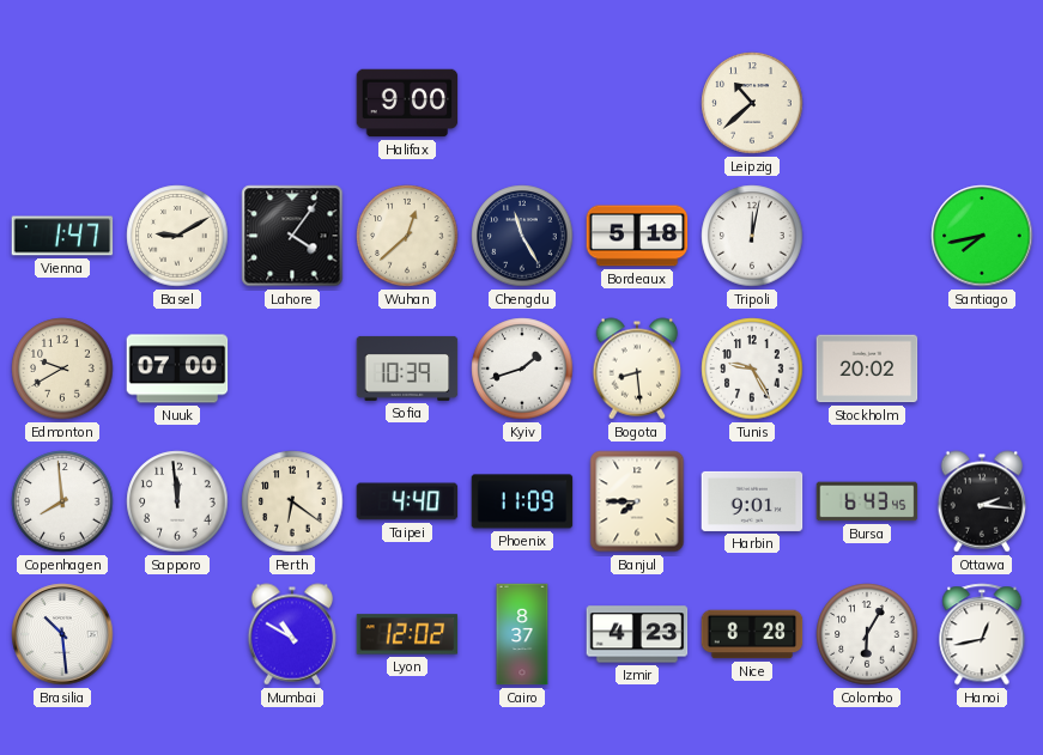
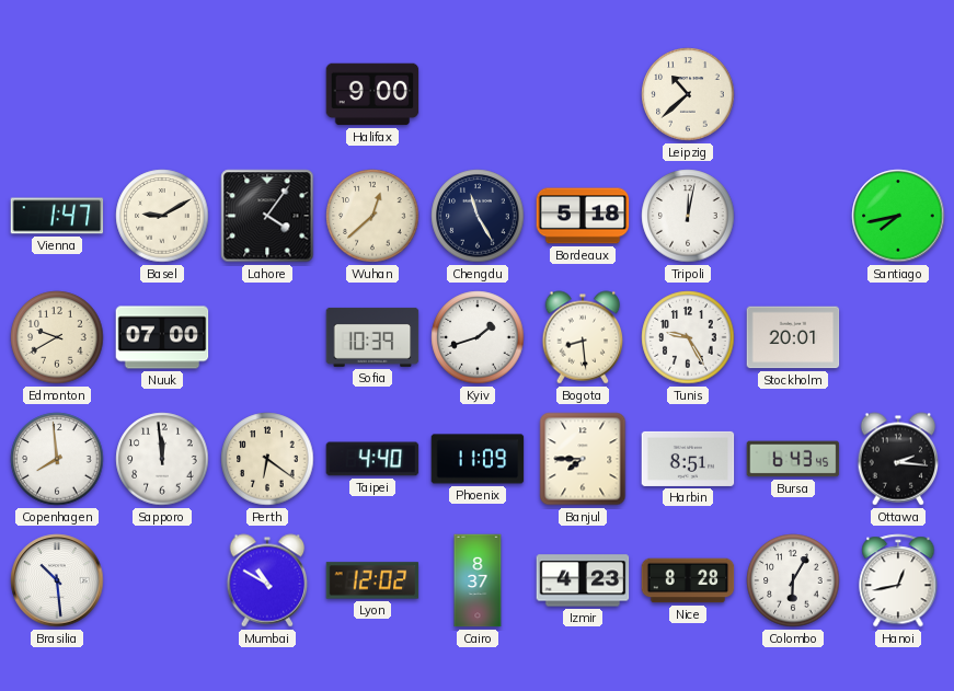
Stockholm: 20:02 -> 20:01
Harbin: 9:01 -> 8:51
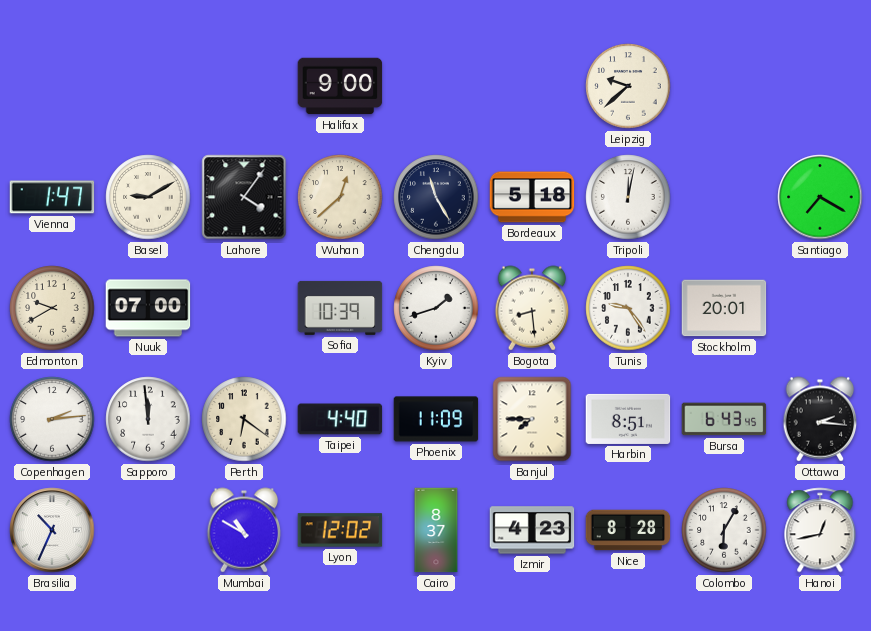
Leipzig: 10:38 -> 9:38
Santiago: 7:43 -> 7:20
Tunis: 9:25 -> 9:24
Copenhagen: 7:59 -> 2:14
Brasilia: 10:29 -> 10:34
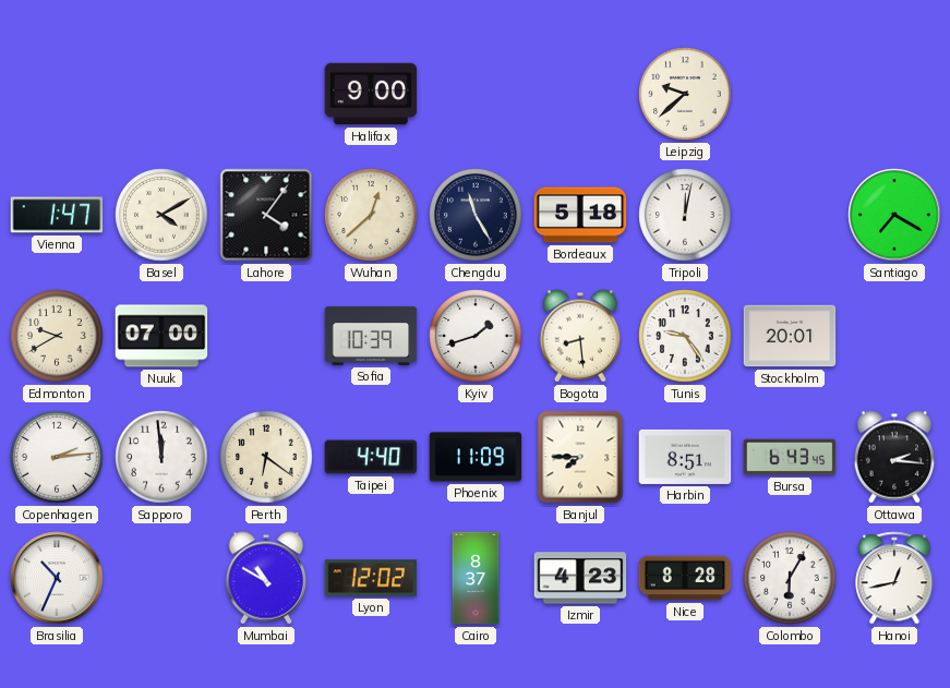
Basel: 9:10 -> 4:10
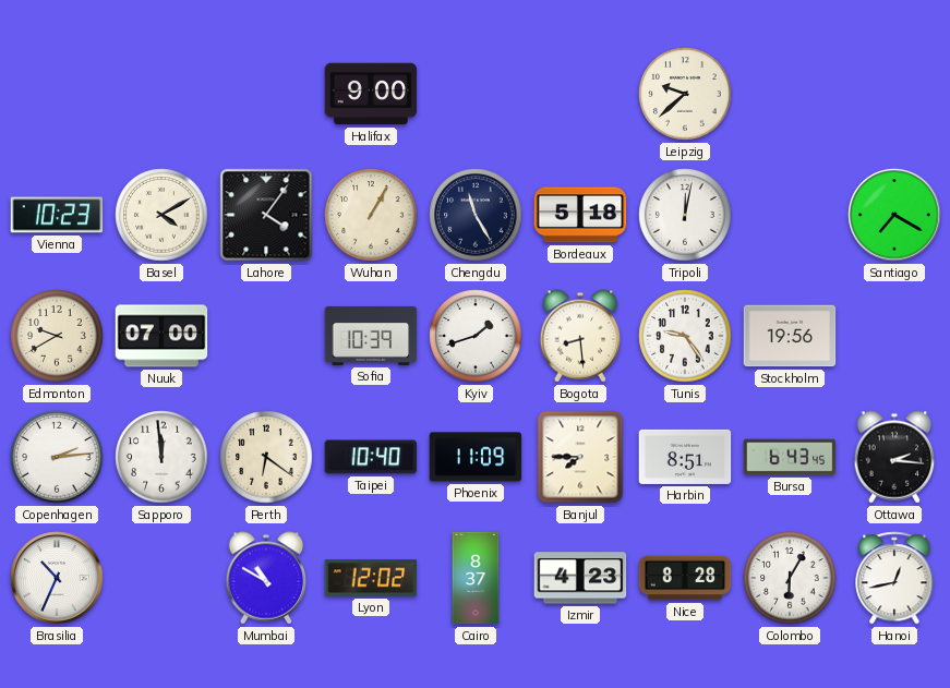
Vienna: 1:47 -> 10:23
Wuhan: 12:38 -> 1:05
Stockholm: 20:01 -> 19:56
Taipei: 4:40 -> 10:40
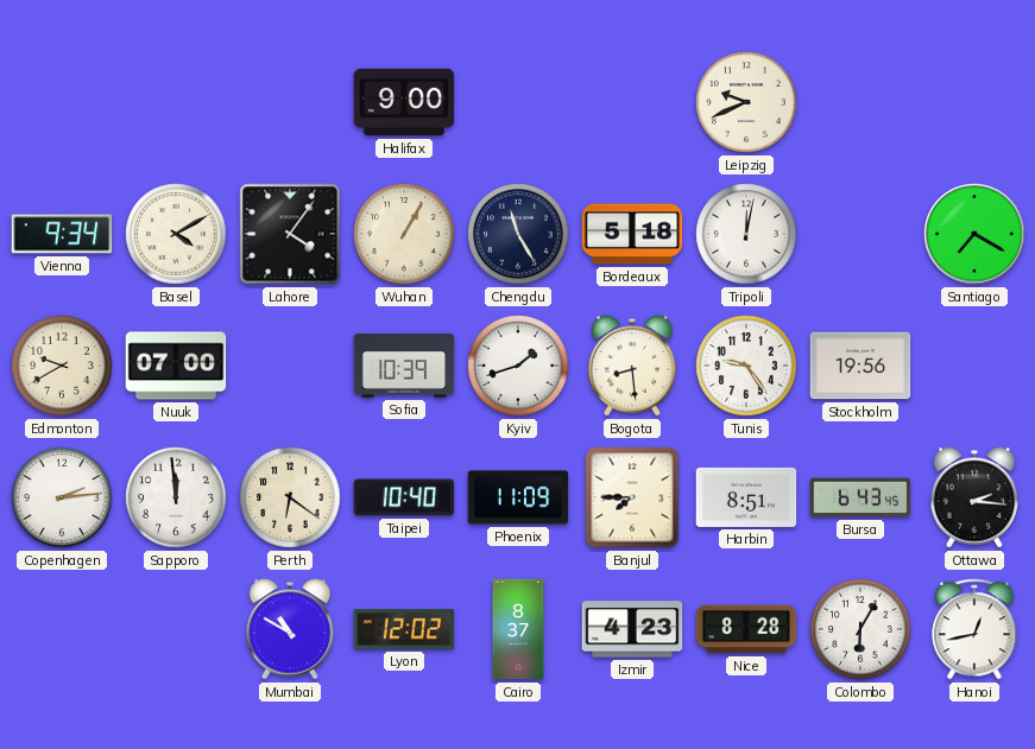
Leipzig: 9:38 -> 9:41
Vienna: 10:23 -> 9:34
Brasilia: 10:34 -> none
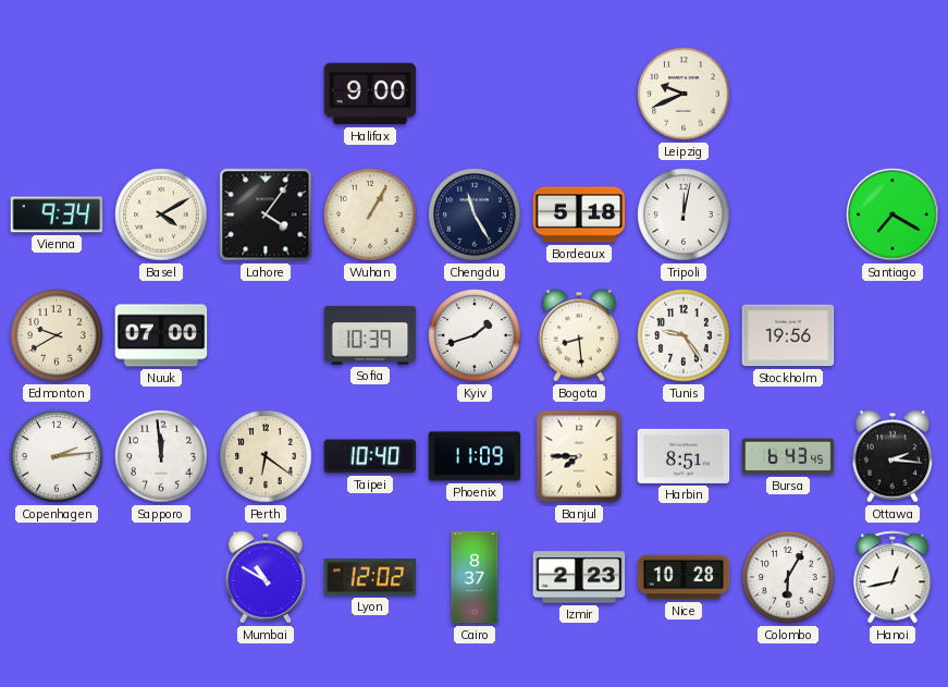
Izmir: 4:23 -> 2:23
Nice: 8:28 -> 10:28
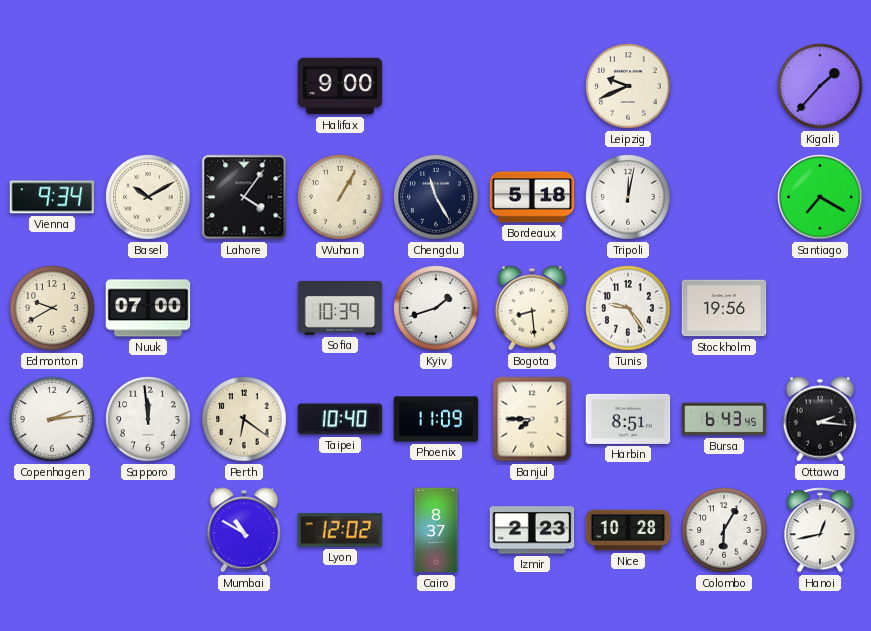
Kigali: none -> 1:37
Basel: 4:10 -> 10:10
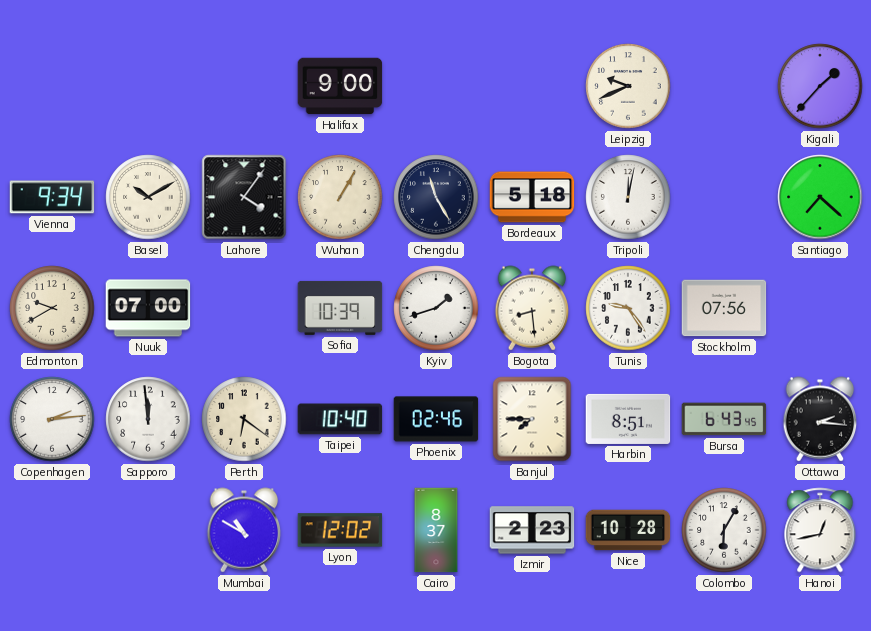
Santiago: 7:20 -> 7:22
Stockholm: 19:56 -> 07:56
Phoenix: 11:09 -> 02:46
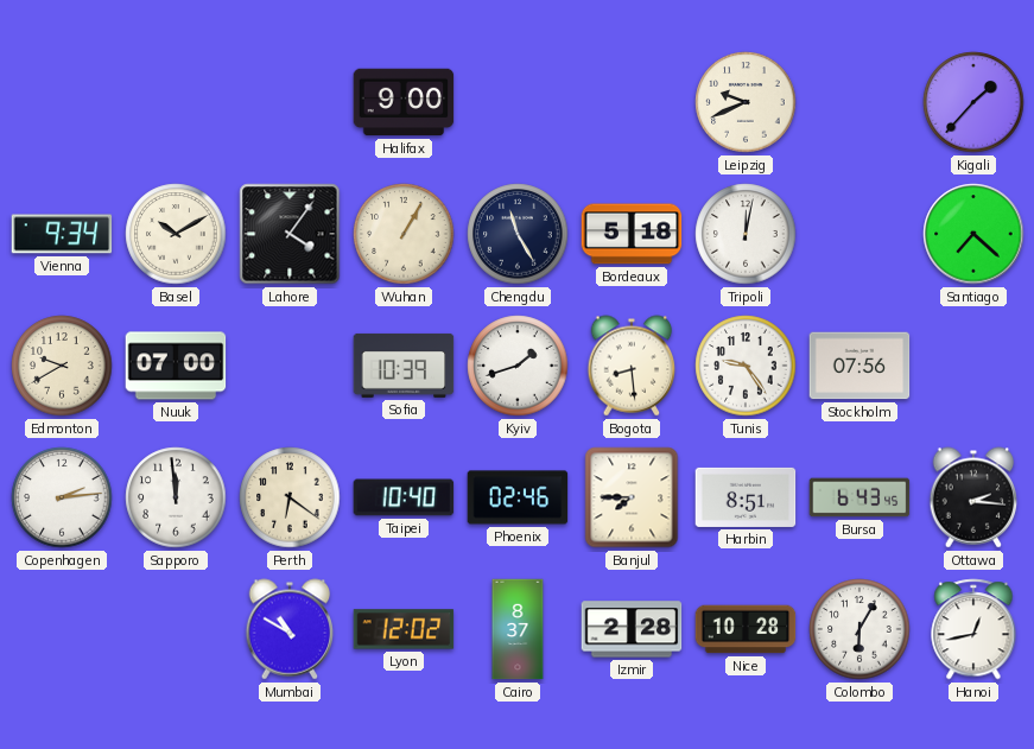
Izmir: 2:23 -> 2:28
